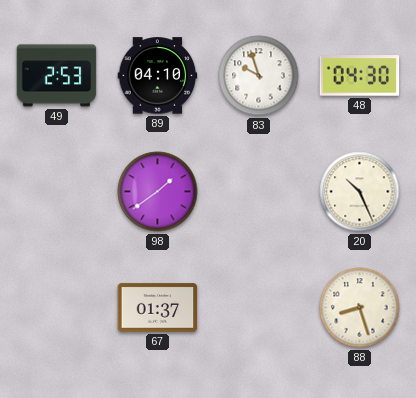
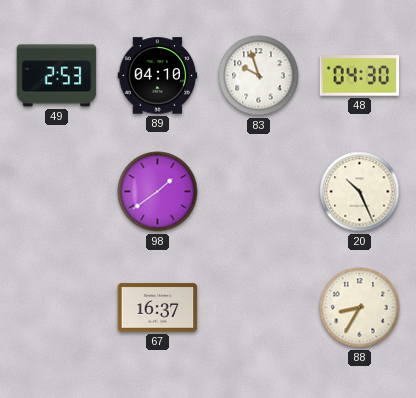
67: 01:37 -> 16:37
88: 8:27 -> 8:35
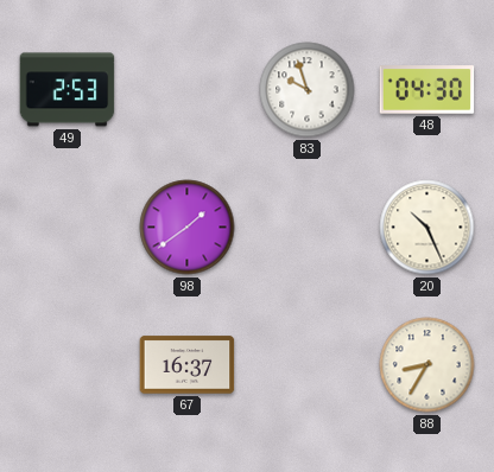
89: 04:10 -> none
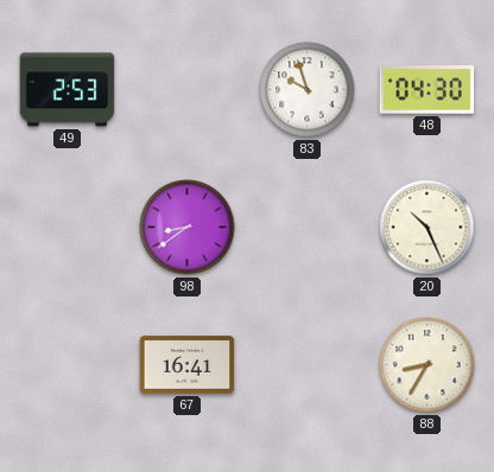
98: 1:39 -> 8:39
67: 16:37 -> 16:41
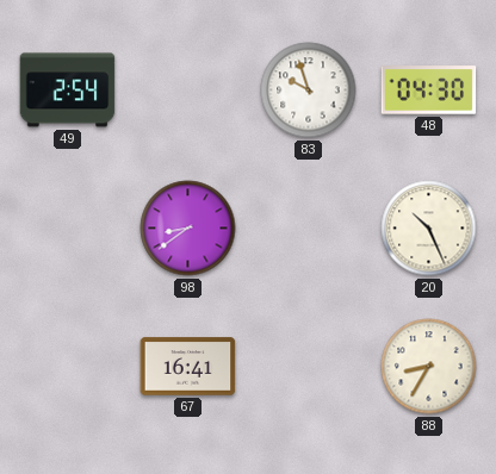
49: 2:53 -> 2:54
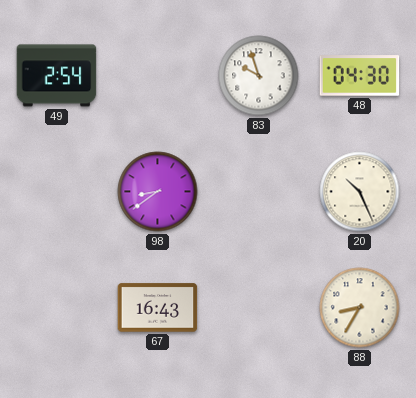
67: 16:41 -> 16:43
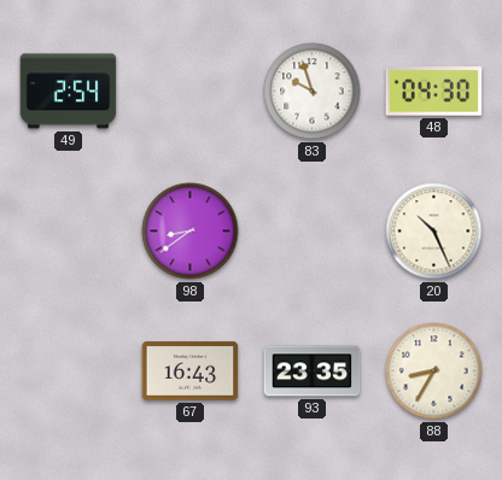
93: none -> 23:35
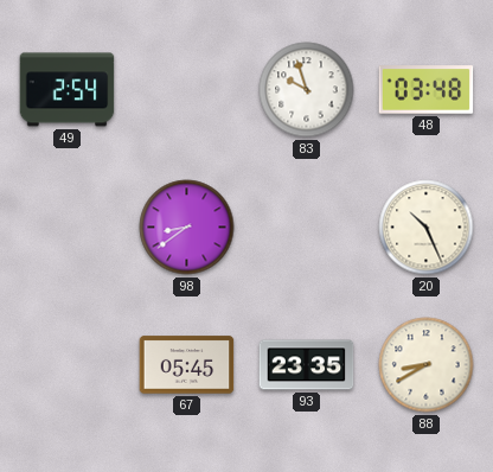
48: 04:30 -> 03:48
67: 16:43 -> 05:45
88: 8:35 -> 8:40
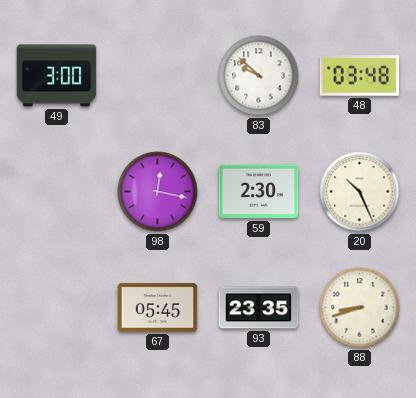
49: 2:54 -> 3:00
83: 9:57 -> 9:52
98: 8:39 -> 12:17
59: none -> 2:30
88: 8:40 -> 8:42
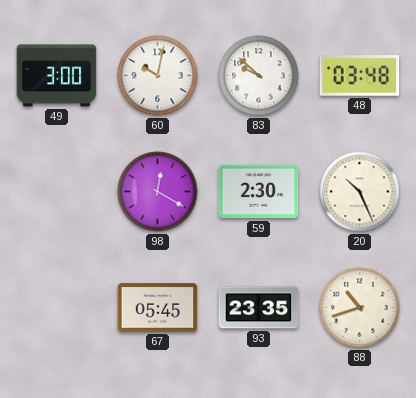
60: none -> 10:02
98: 12:17 -> 12:20
88: 8:42 -> 10:42
